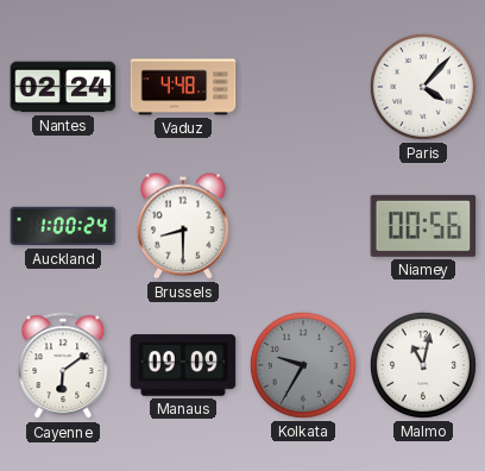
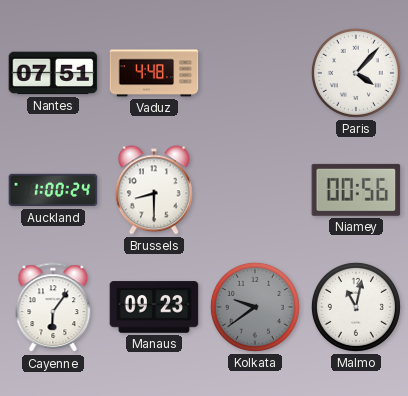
Nantes: 02:24 -> 07:51
Cayenne: 6:09 -> 6:06
Manaus: 09:09 -> 09:23
Kolkata: 9:35 -> 9:39
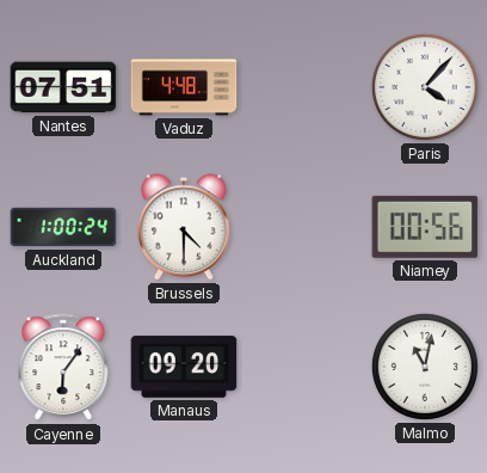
Brussels: 8:30 -> 4:30
Manaus: 09:23 -> 09:20
Kolkata: 9:39 -> none
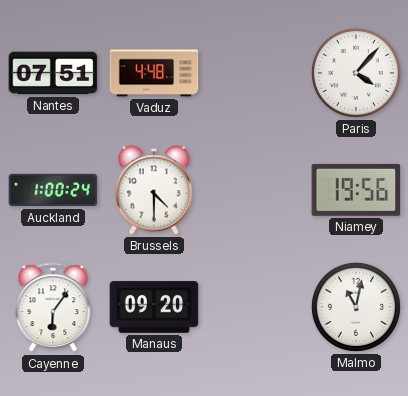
Niamey: 00:56 -> 19:56
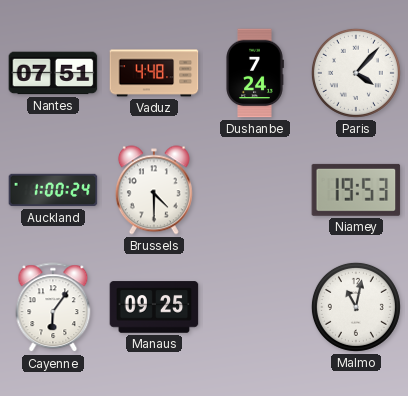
Dushanbe: none -> 7:24
Niamey: 19:56 -> 19:53
Manaus: 09:20 -> 09:25
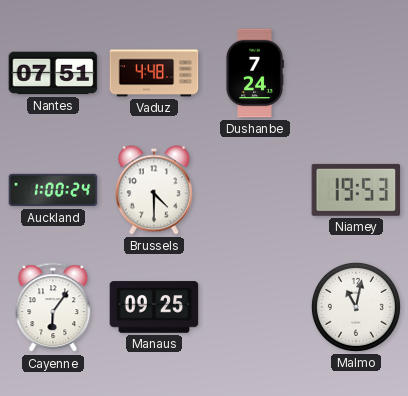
Paris: 4:07 -> none
